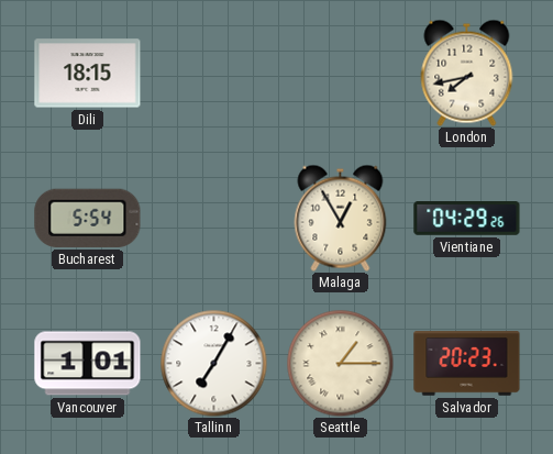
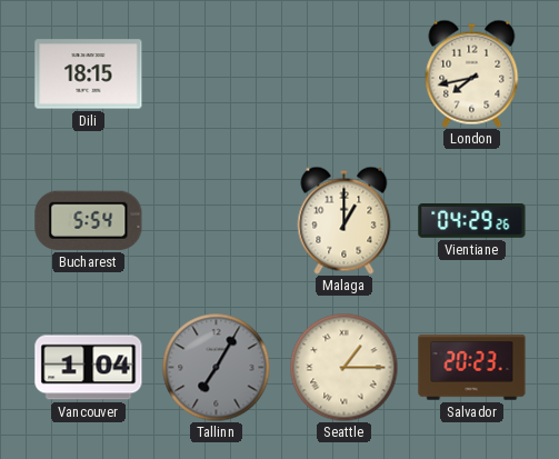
Malaga: 12:55 -> 1:00
Vancouver: 1:01 -> 1:04
Tallinn dial: white -> grey
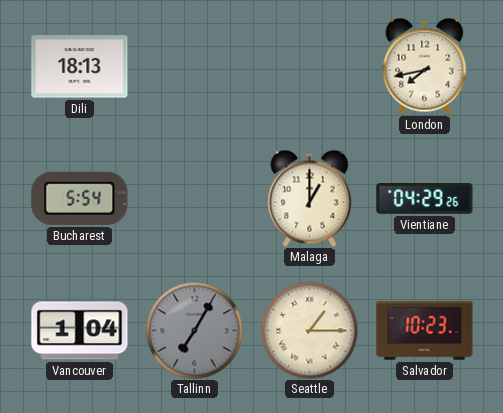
Dili: 18:15 -> 18:13
Salvador: 20:23 -> 10:23
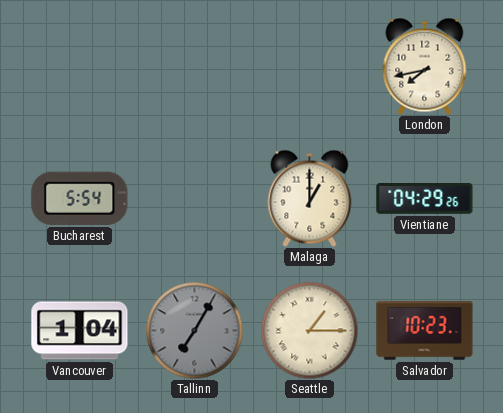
Dili: 18:13 -> none
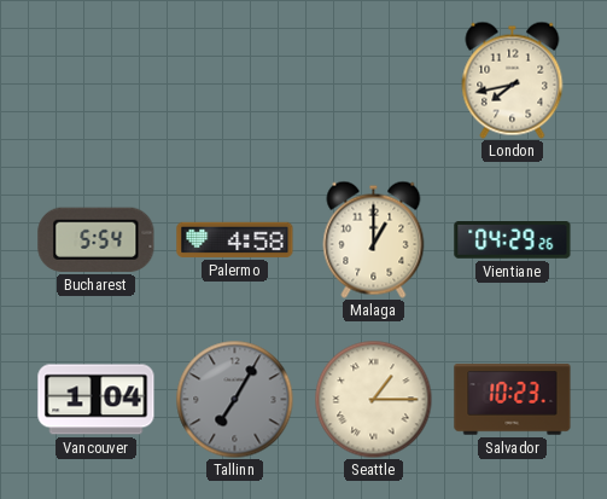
Palermo: none -> 4:58
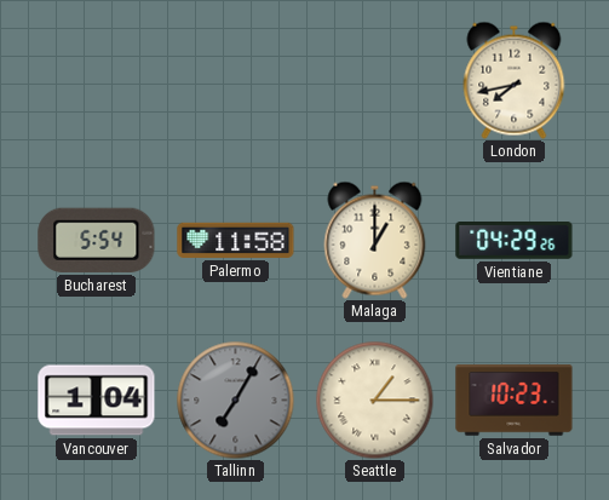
Palermo: 4:58 -> 11:58
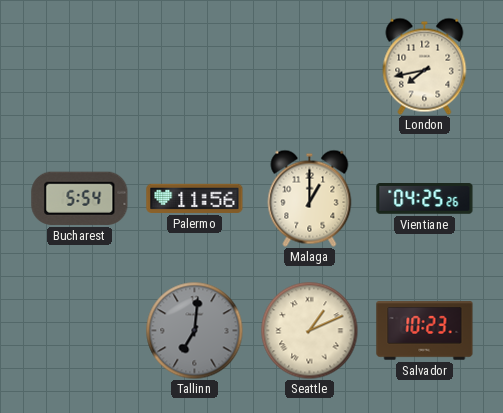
Palermo: 11:58 -> 11:56
Vientiane: 04:29 -> 04:25
Vancouver: 1:04 -> none
Tallinn: 7:05 -> 7:01
Seattle: 1:15 -> 1:11
